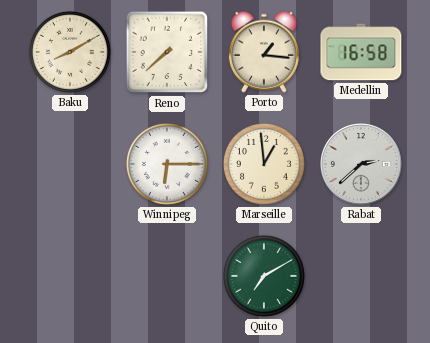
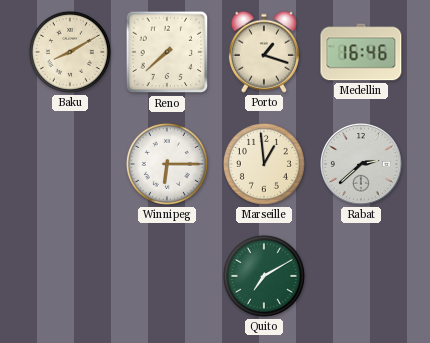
Porto: 1:16 -> 1:18
Medellin: 16:58 -> 16:46
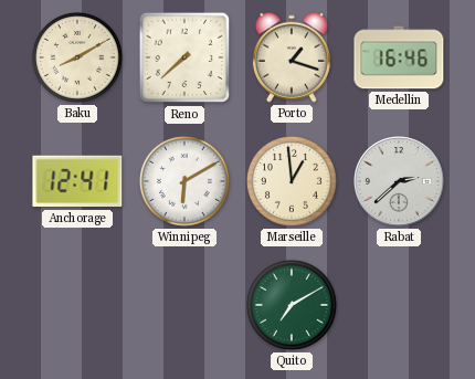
Anchorage: none -> 12:41
Winnipeg: 6:15 -> 6:10
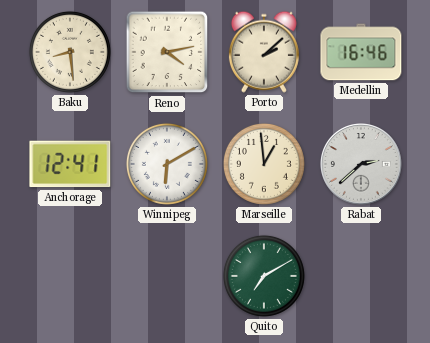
Baku: 8:10 -> 8:29
Reno: 7:38 -> 4:13
Porto: 1:18 -> 2:08
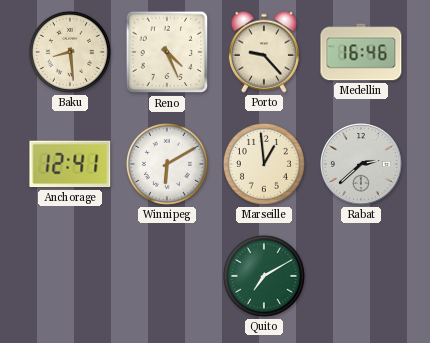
Reno: 4:13 -> 4:26
Porto: 2:08 -> 9:23
